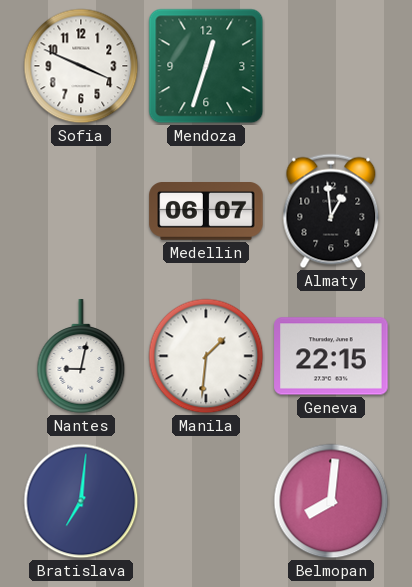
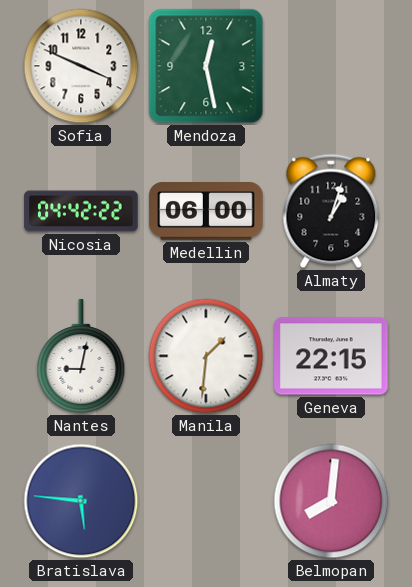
Mendoza: 12:33 -> 12:28
Nicosia: none -> 04:42
Medellin: 06:07 -> 06:00
Almaty: 12:59 -> 1:03
Bratislava: 7:01 -> 5:46
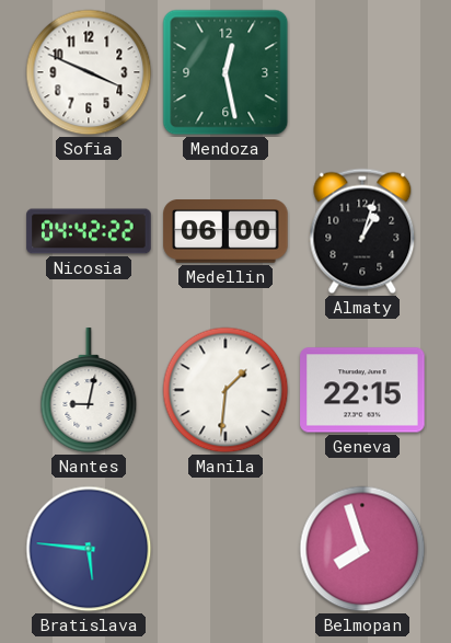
Belmopan: 8:01 -> 7:57
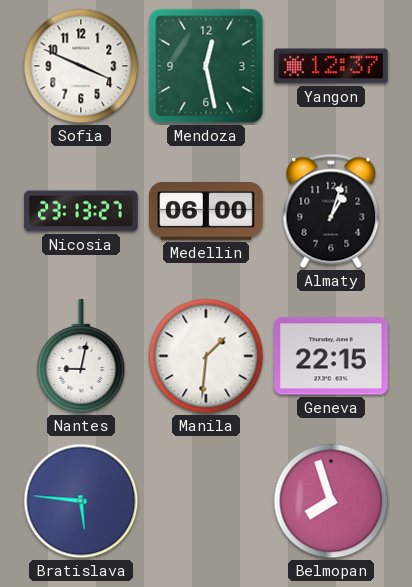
Yangon: none -> 12:37
Nicosia: 04:42 -> 23:13
